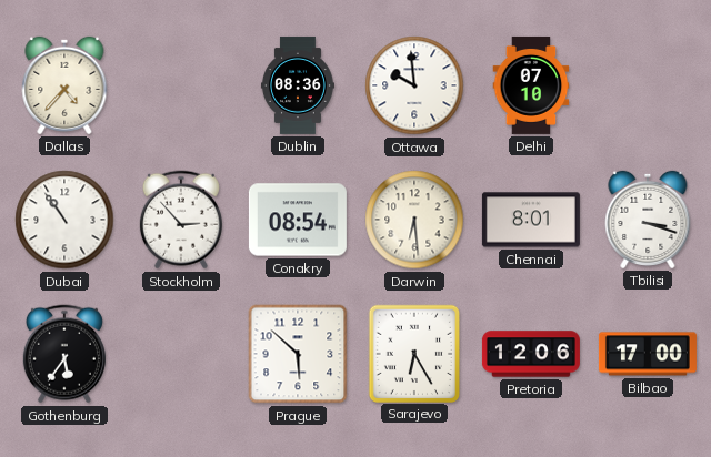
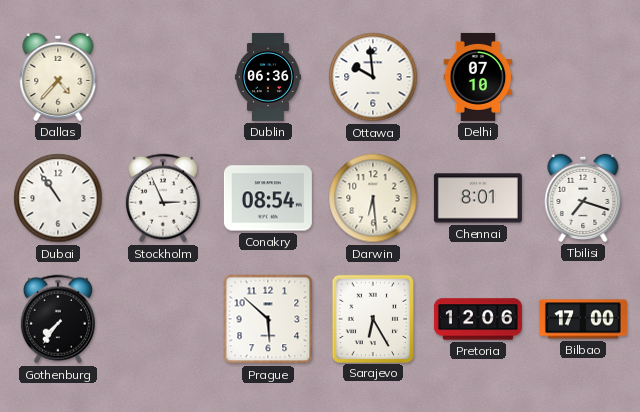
Dublin: 08:36 -> 06:36
Stockholm: 2:53 -> 2:56
Tbilisi: 3:18 -> 7:18
Gothenburg: 5:36 -> 7:36
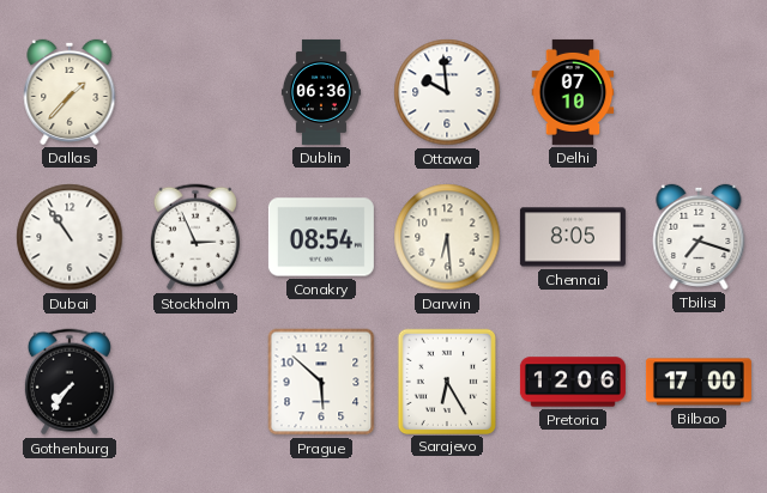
Dallas: 4:37 -> 1:37
Chennai: 8:01 -> 8:05
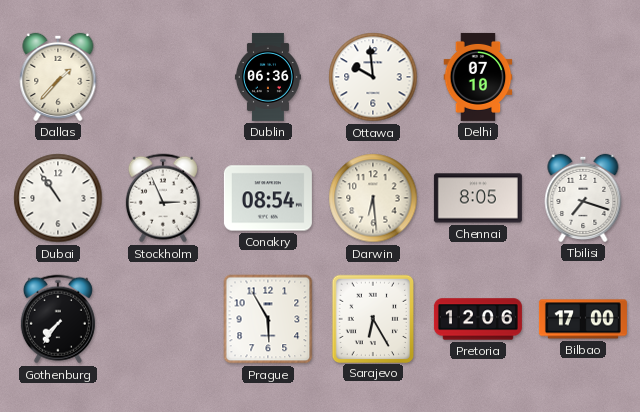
Prague: 5:52 -> 5:55
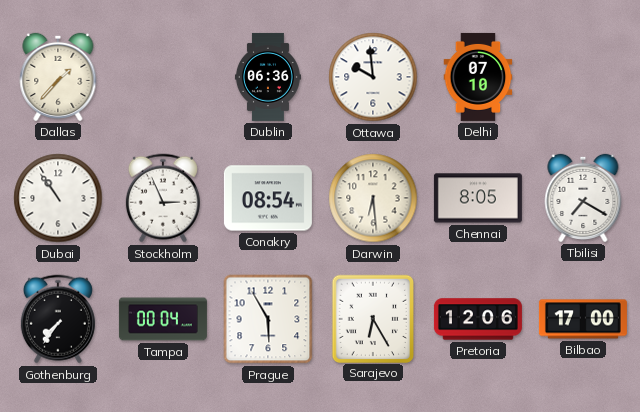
Tbilisi: 7:18 -> 7:20
Tampa: none -> 00:04
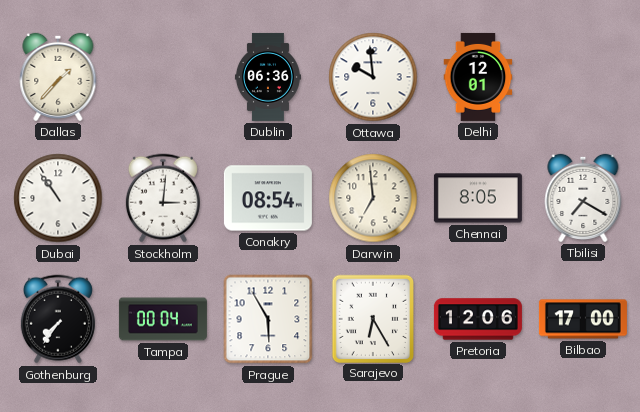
Delhi: 07:10 -> 12:01
Stockholm: 2:56 -> 3:01
Darwin: 6:29 -> 6:59
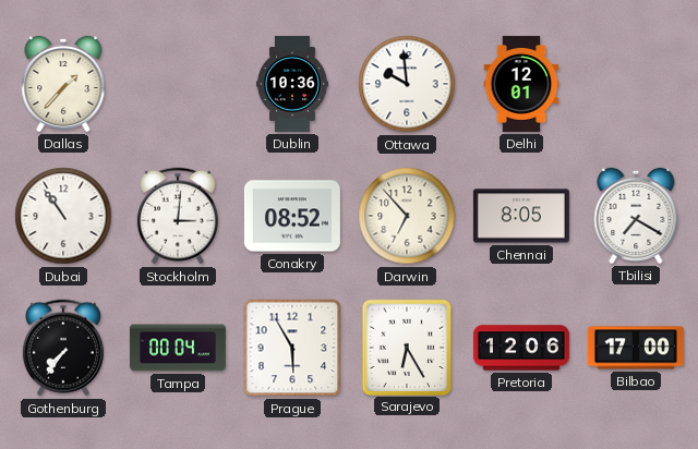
Dublin: 06:36 -> 10:36
Conakry: 08:54 -> 08:52
Darwin: 6:59 -> 6:53
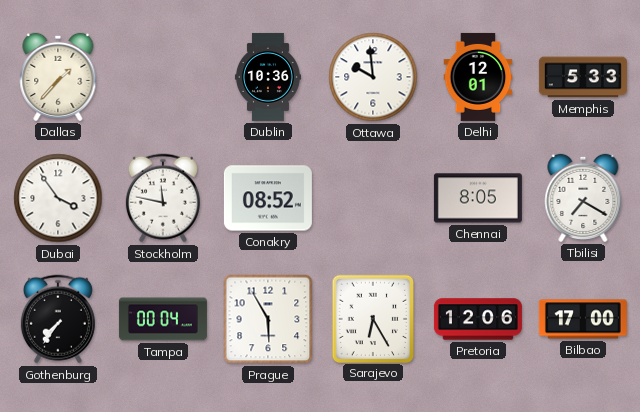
Memphis: none -> 5:33
Dubai: 10:54 -> 3:54
Stockholm: 3:01 -> 11:47
Darwin: 6:53 -> none
